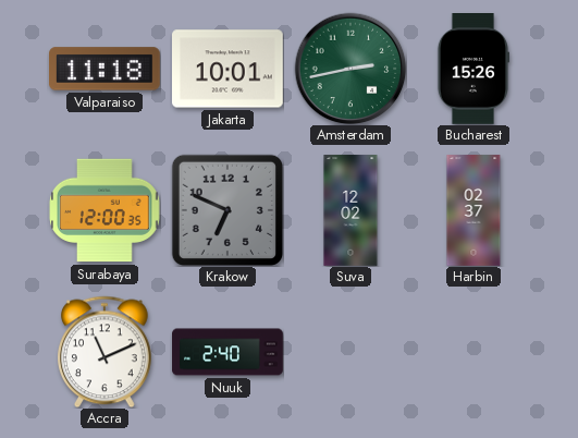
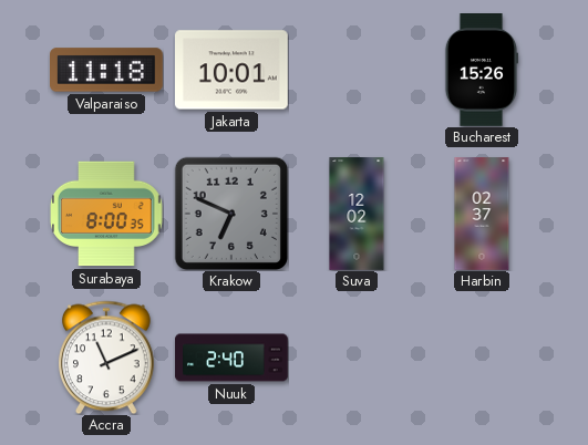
Amsterdam: 2:43 -> none
Surabaya: 12:00 -> 8:00
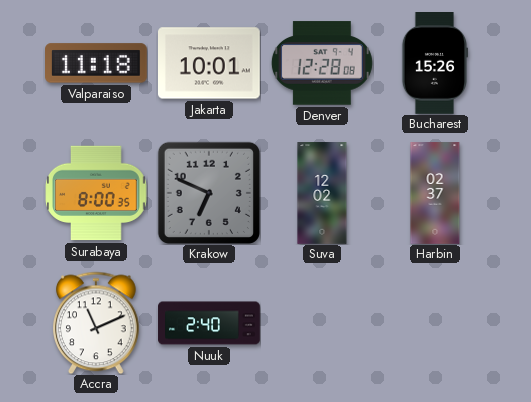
Denver: none -> 12:28
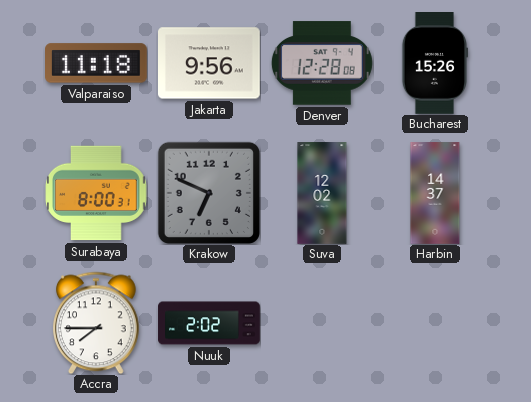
Jakarta: 10:01 -> 9:56
Surabaya: 8:00:35 -> 8:00:31
Harbin: 02:37 -> 14:37
Accra: 11:11 -> 7:45
Nuuk: 2:40 -> 2:02
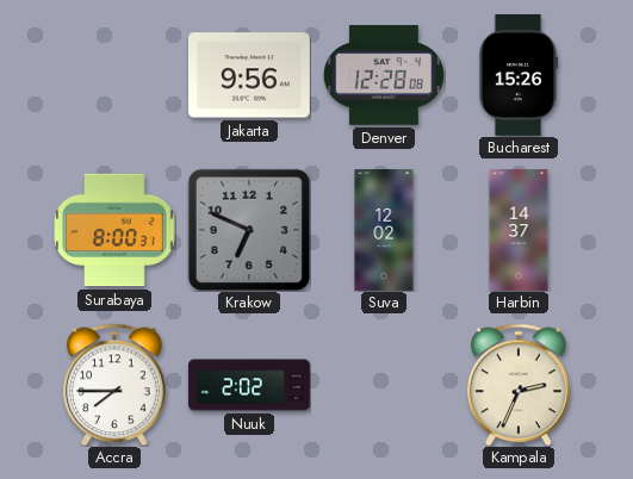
Valparaiso: 11:18 -> none
Kampala: none -> 2:34
